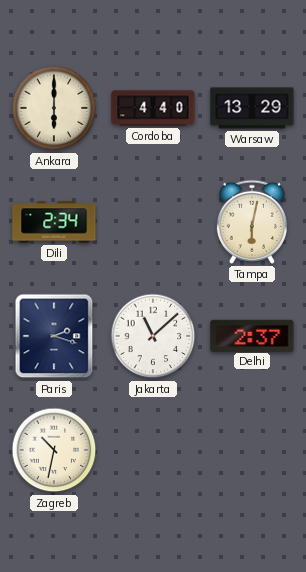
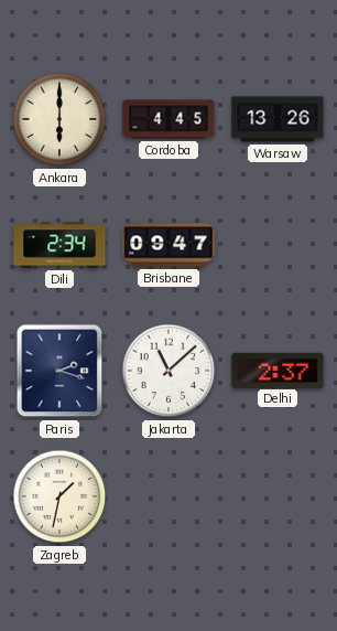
Cordoba: 4:40 -> 4:45
Warsaw: 13:29 -> 13:26
Brisbane: none -> 09:47
Tampa: 6:02 -> none
Zagreb: 10:32 -> 1:32
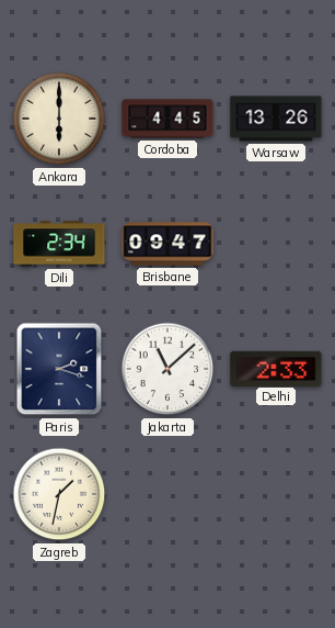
Delhi: 2:37 -> 2:33
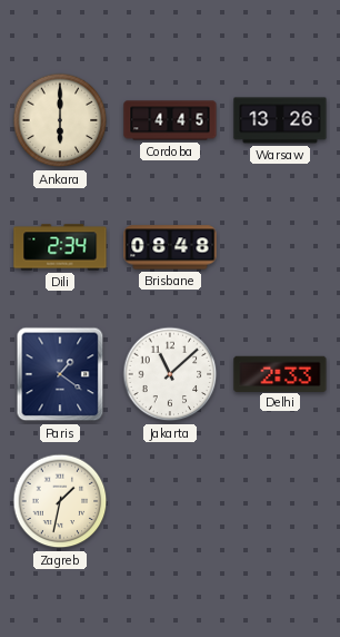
Brisbane: 09:47 -> 08:48
Paris: 2:18 -> 1:21
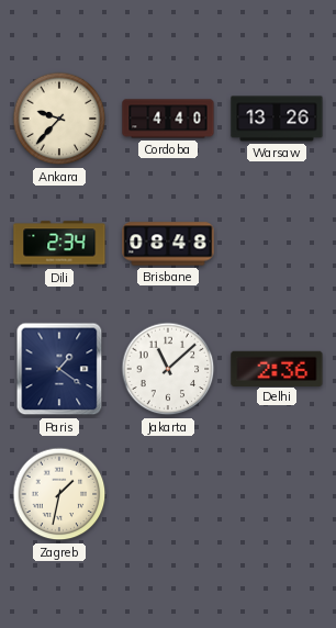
Ankara: 6:00 -> 9:37
Cordoba: 4:45 -> 4:40
Delhi: 2:33 -> 2:36
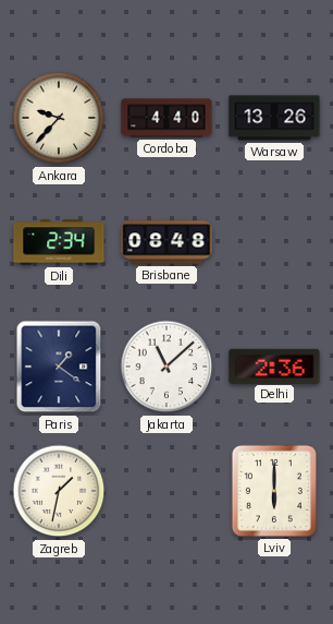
Lviv: none -> 6:00
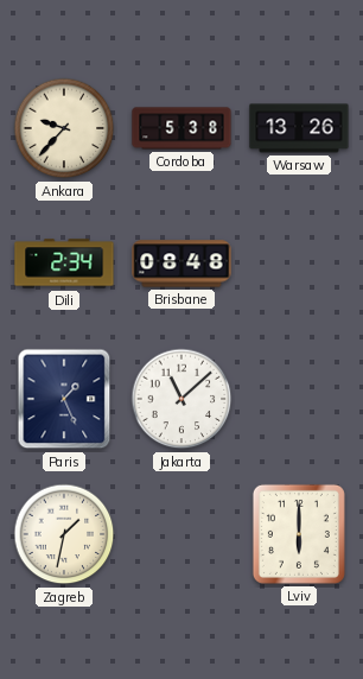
Cordoba: 4:40 -> 5:38
Paris: 1:21 -> 1:26
Delhi: 2:36 -> none
